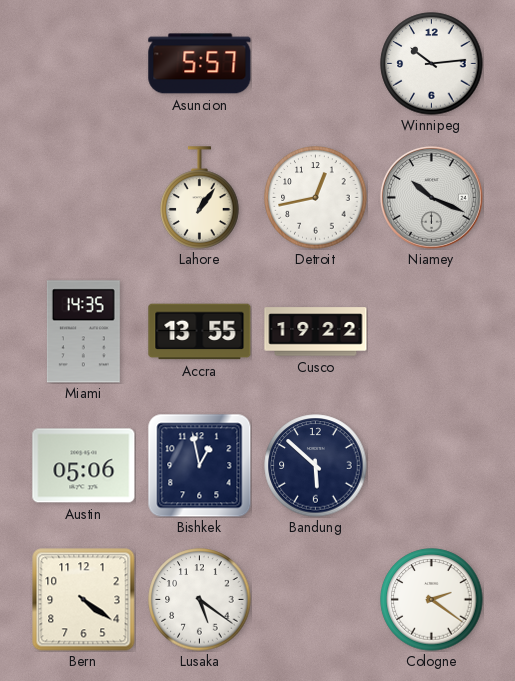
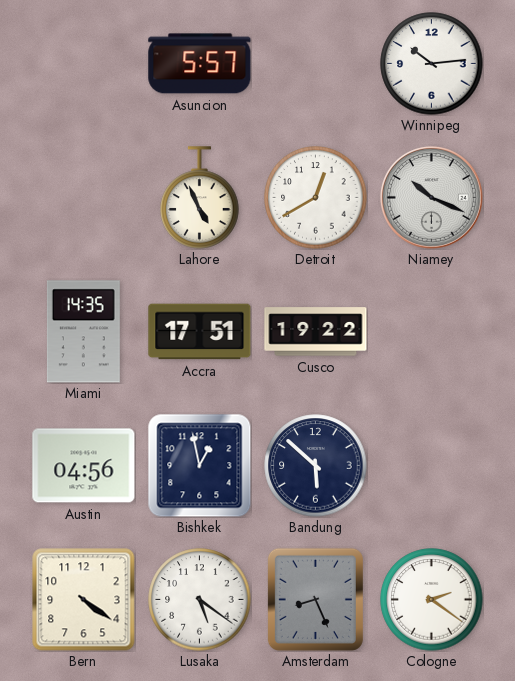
Lahore: 1:06 -> 4:56
Detroit: 12:43 -> 12:40
Accra: 13:55 -> 17:51
Austin: 05:06 -> 04:56
Amsterdam: none -> 8:26
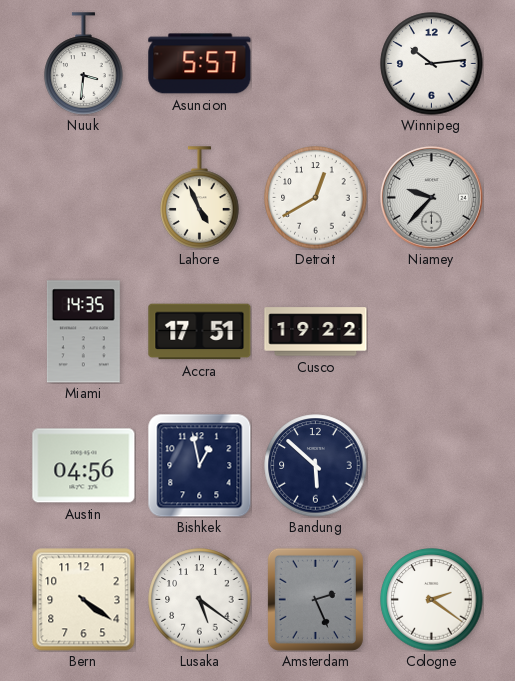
Nuuk: none -> 3:31
Niamey: 10:19 -> 9:37
Amsterdam: 8:26 -> 2:26
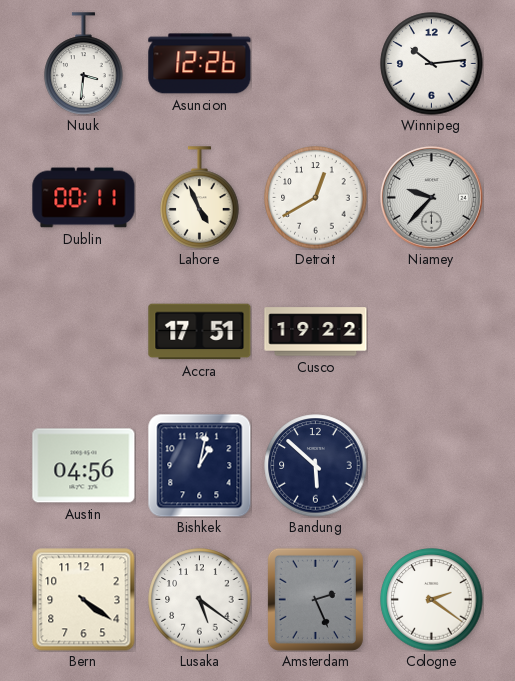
Asuncion: 5:57 -> 12:26
Dublin: none -> 00:11
Miami: 14:35 -> none
Bishkek: 12:58 -> 1:02
